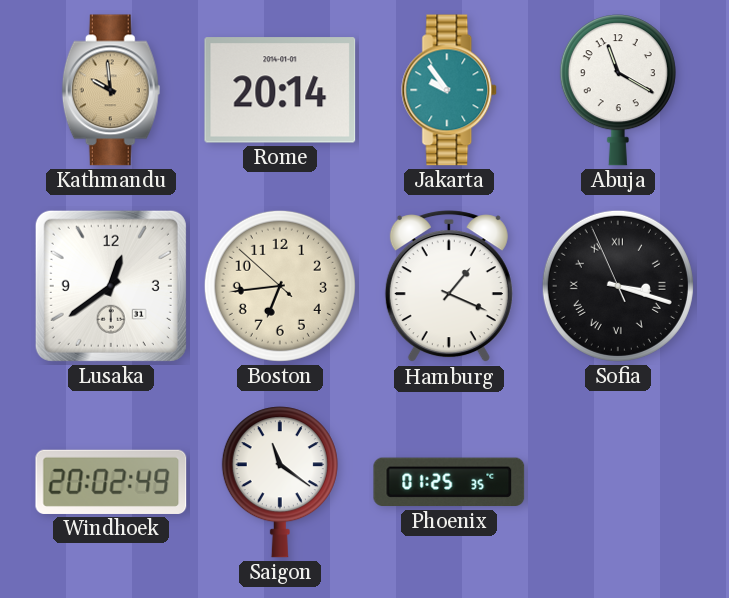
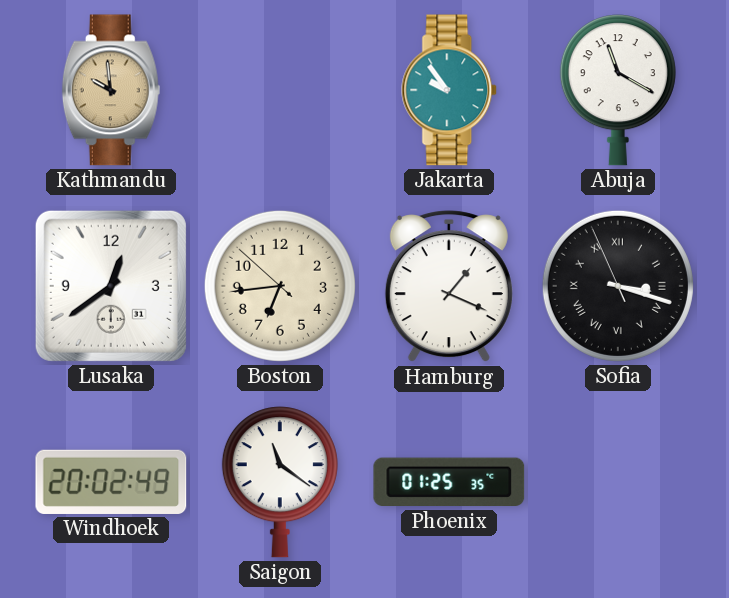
Rome: 20:14 -> none
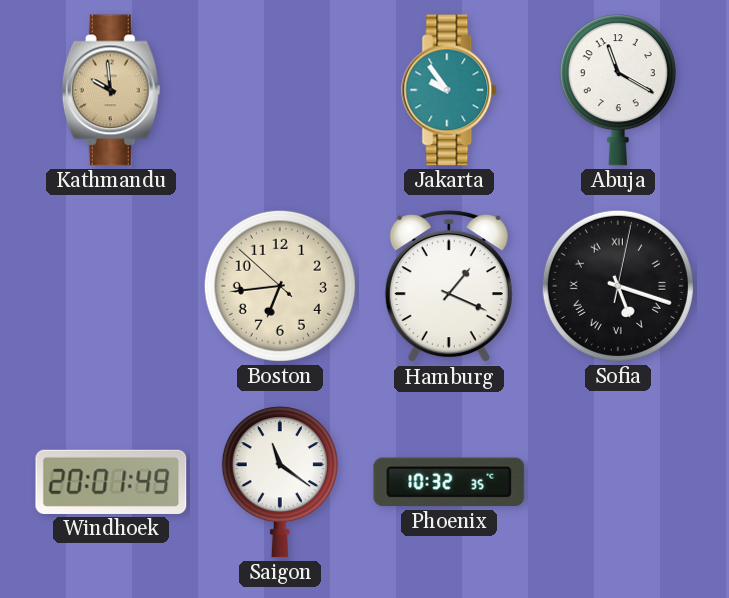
Lusaka: 12:39 -> none
Sofia: 3:17 -> 5:18
Windhoek: 20:02 -> 20:01
Phoenix: 01:25 -> 10:32
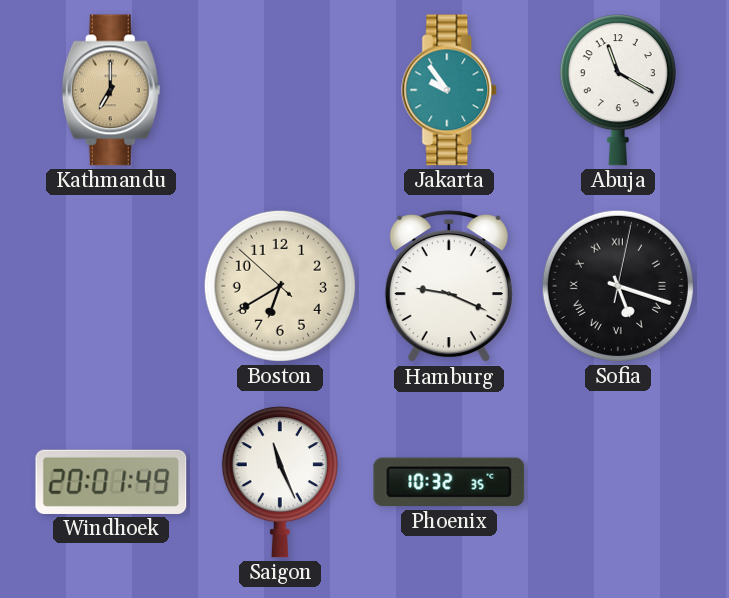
Kathmandu: 9:59 -> 7:00
Boston: 6:43 -> 6:39
Hamburg: 1:19 -> 9:19
Saigon: 11:21 -> 11:26
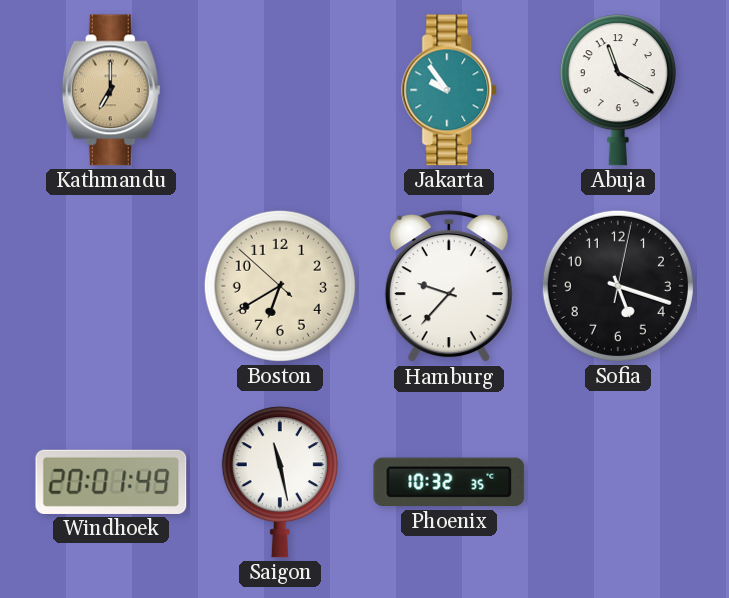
Hamburg: 9:19 -> 9:37
Sofia numerals: Roman -> Arabic
Saigon: 11:26 -> 11:28
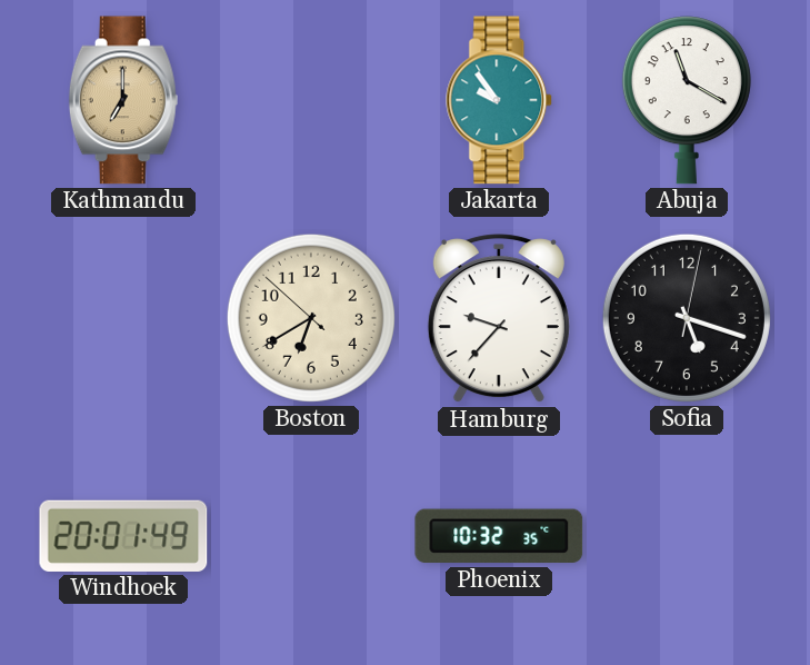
Saigon: 11:28 -> none
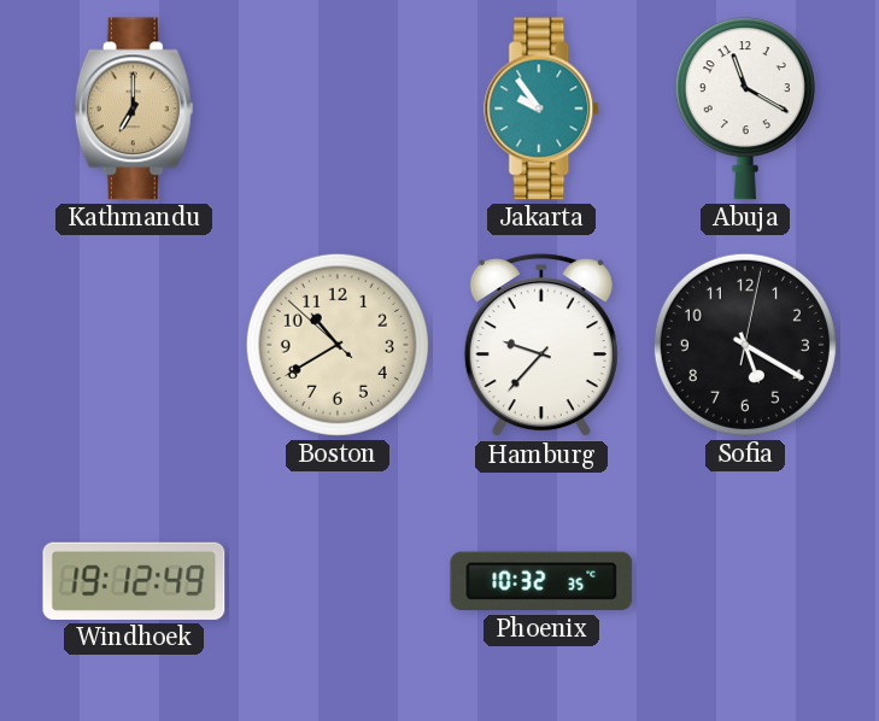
Boston: 6:39 -> 10:39
Sofia: 5:18 -> 5:20
Windhoek: 20:01 -> 19:12
